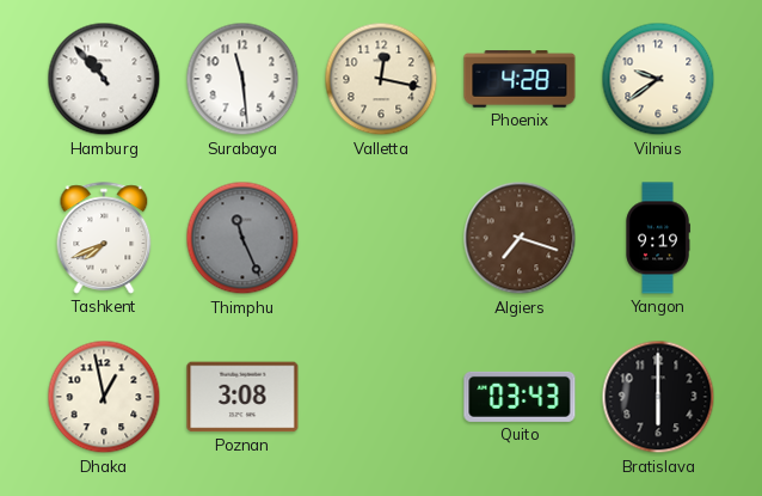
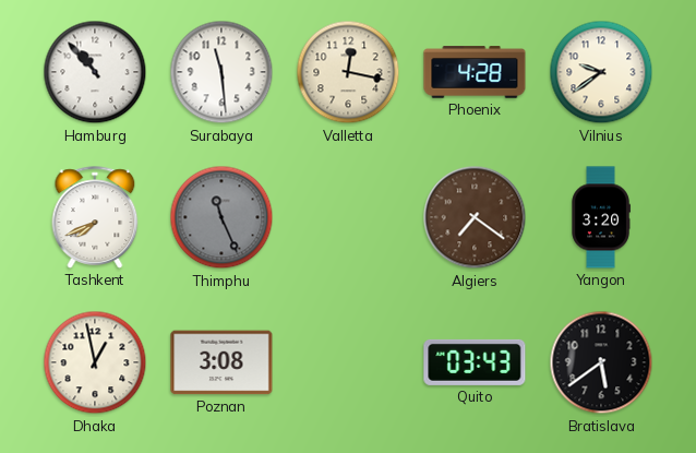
Algiers: 7:18 -> 7:21
Yangon: 9:19 -> 3:20
Bratislava: 6:00 -> 5:39
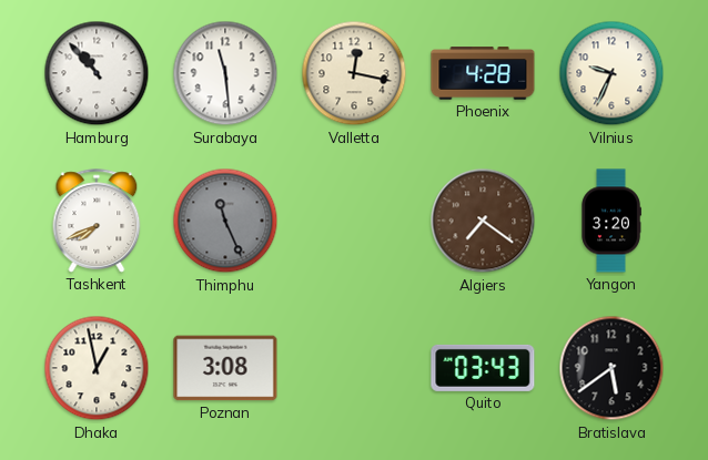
Vilnius: 9:39 -> 9:34
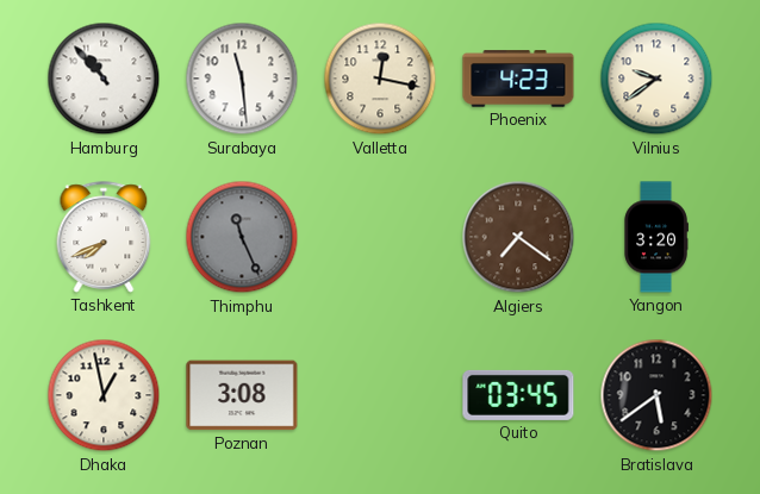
Phoenix: 4:28 -> 4:23
Vilnius: 9:34 -> 9:39
Quito: 03:43 -> 03:45
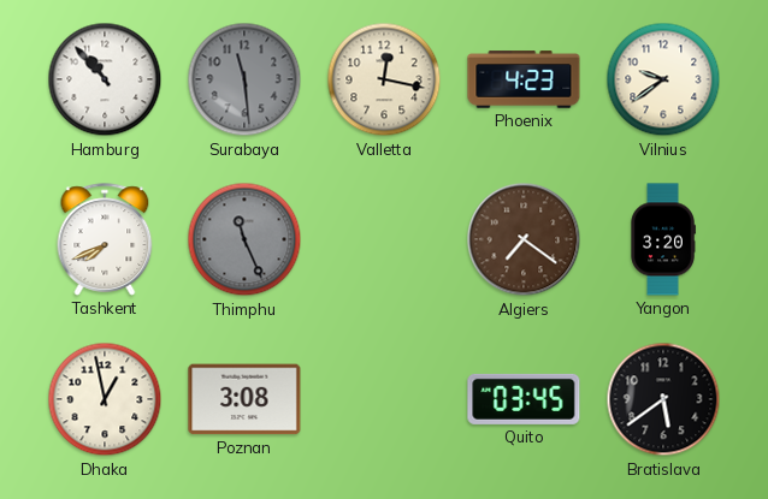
Surabaya dial: white -> grey
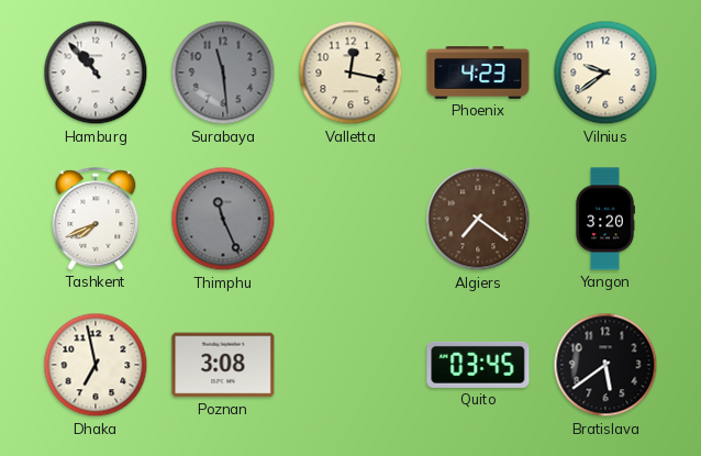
Dhaka: 12:58 -> 6:58
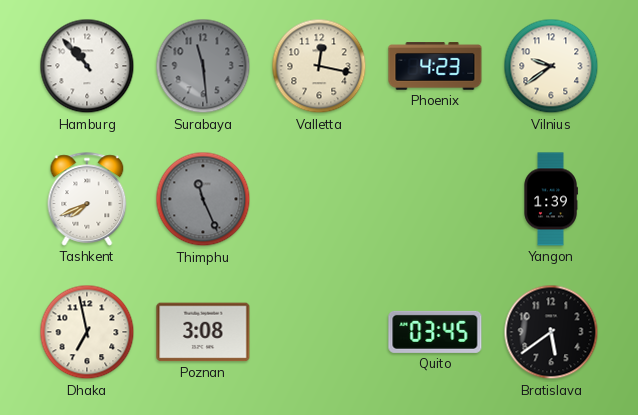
Algiers: 7:21 -> none
Yangon: 3:20 -> 1:39
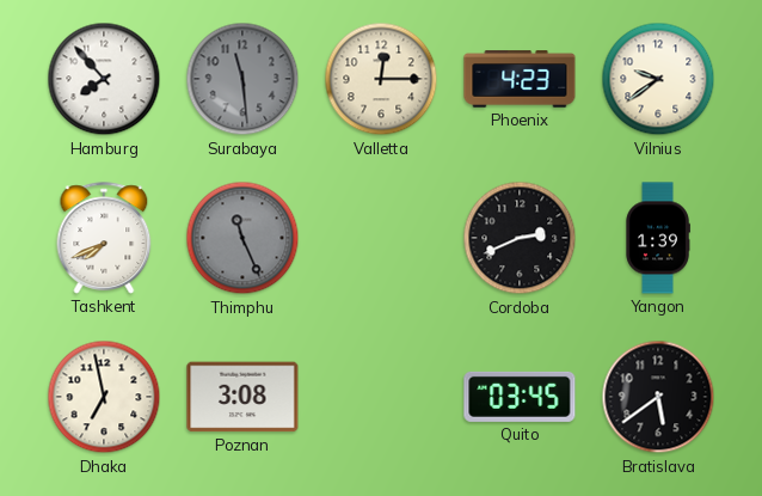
Hamburg: 10:53 -> 7:53
Valletta: 12:17 -> 12:15
Cordoba: none -> 2:41
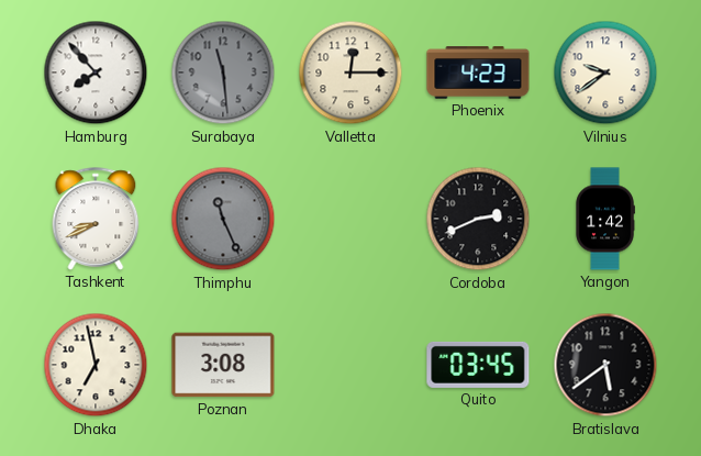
Tashkent: 7:41 -> 8:41
Yangon: 1:39 -> 1:42
